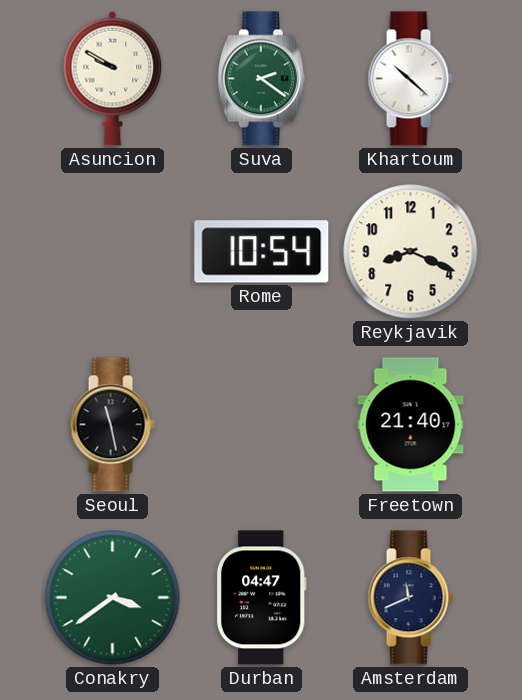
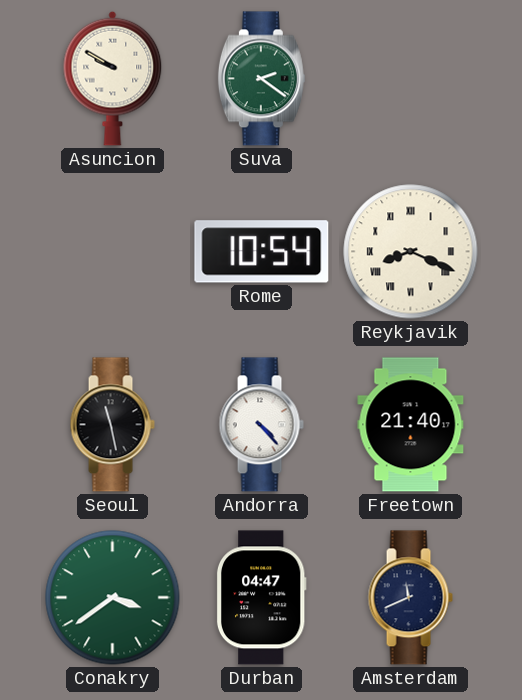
Khartoum: 10:22 -> none
Reykjavik numerals: Arabic -> Roman
Andorra: none -> 4:23
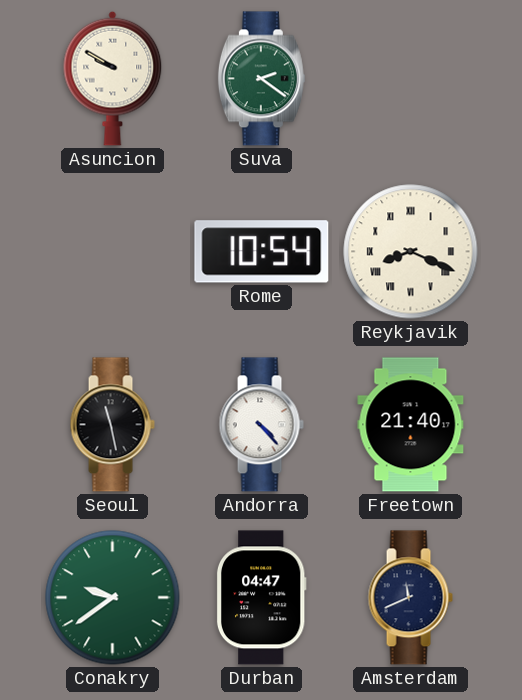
Conakry: 3:39 -> 9:39
